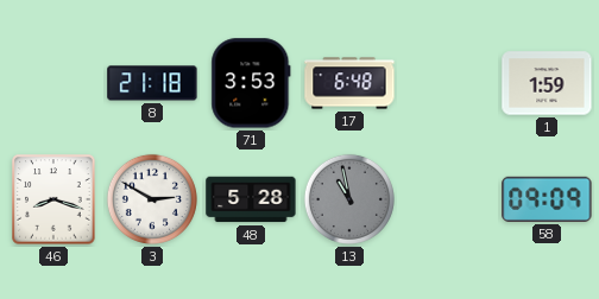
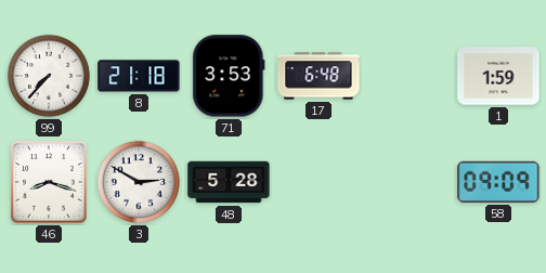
99: none -> 7:37
13: 10:58 -> none
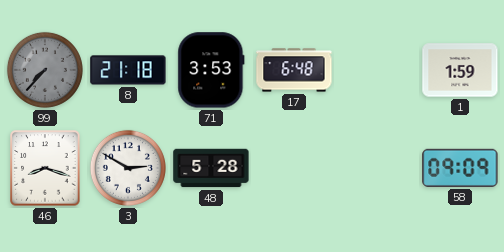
99 dial: white -> grey
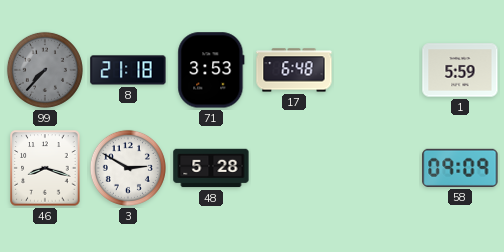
1: 1:59 -> 5:59
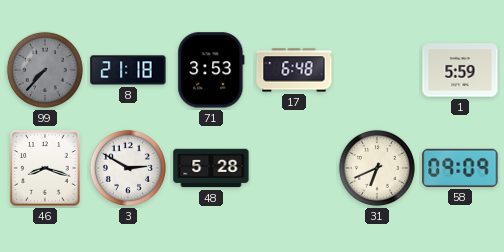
31: none -> 6:41
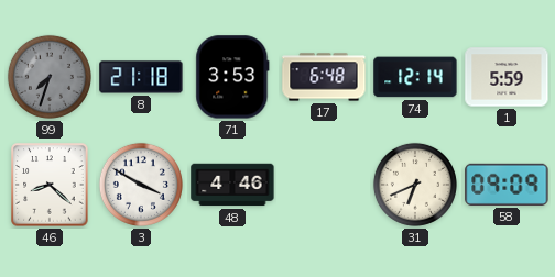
99: 7:37 -> 7:33
74: none -> 12:14
46: 8:18 -> 8:22
3: 2:50 -> 3:50
48: 5:28 -> 4:46
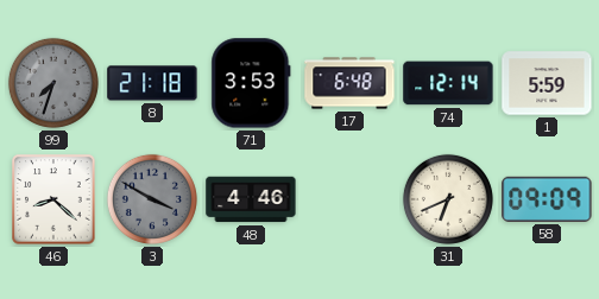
3 dial: white -> grey
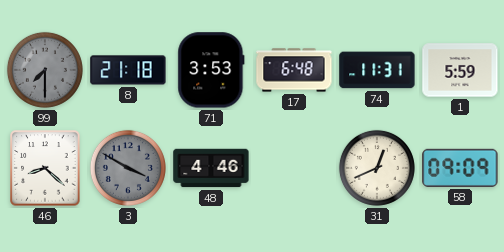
99: 7:33 -> 7:30
74: 12:14 -> 11:31
31: 6:41 -> 12:41
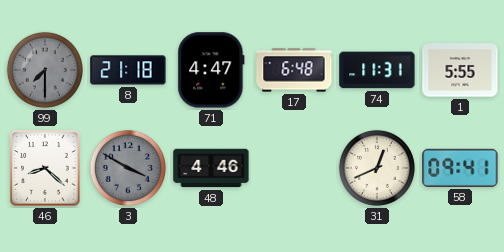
71: 3:53 -> 4:47
1: 5:59 -> 5:55
58: 09:09 -> 09:41
